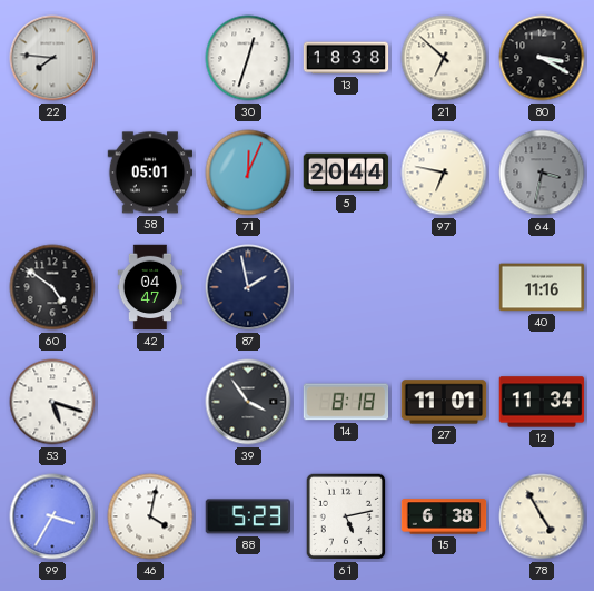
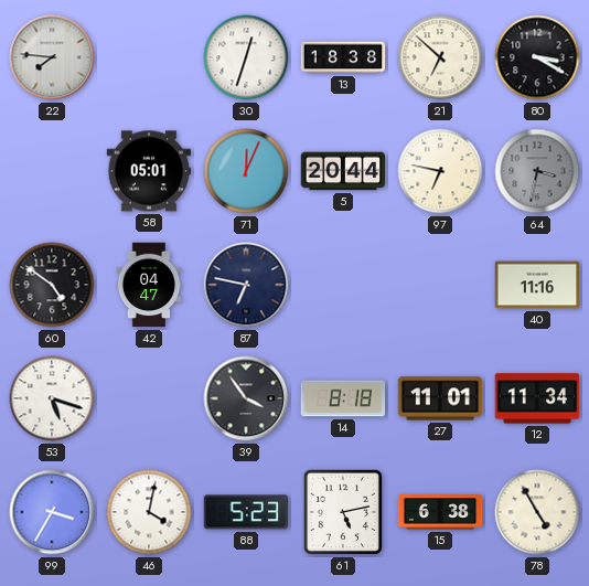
87: 1:58 -> 6:47
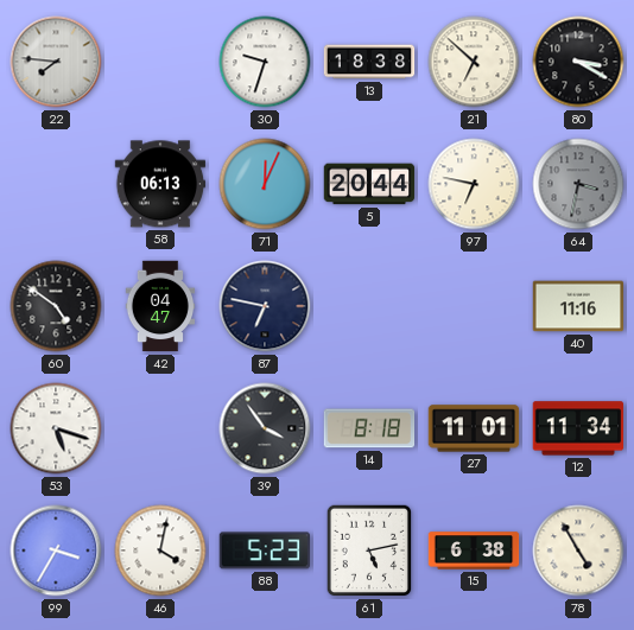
30: 12:33 -> 9:33
58: 05:01 -> 06:13
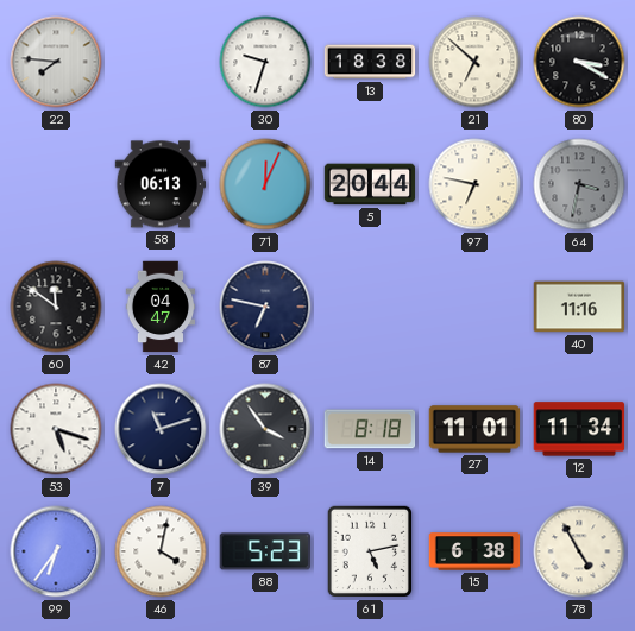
60: 4:51 -> 11:51
7: none -> 11:12
99: 3:35 -> 6:36
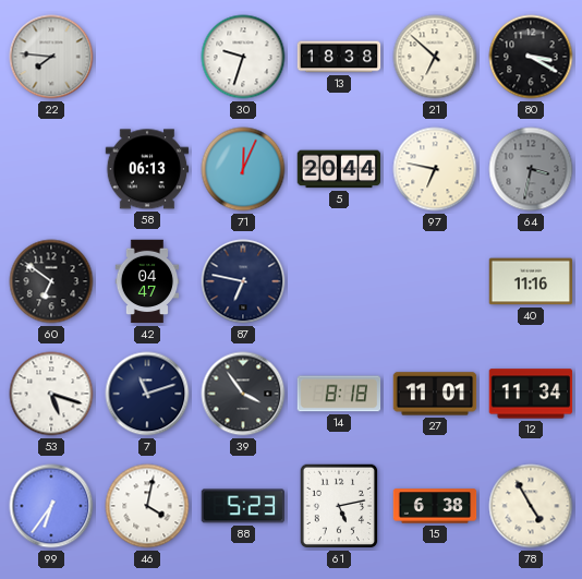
60: 11:51 -> 6:51
